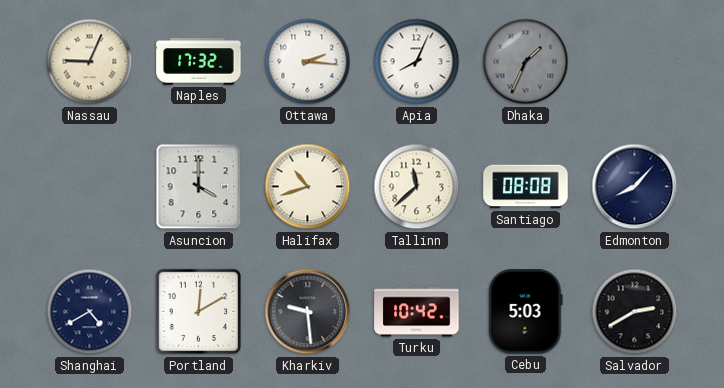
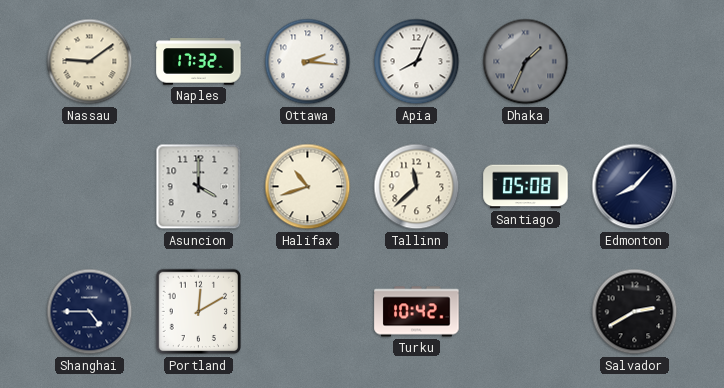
Nassau: 9:04 -> 9:09
Santiago: 08:08 -> 05:08
Shanghai: 4:40 -> 4:45
Kharkiv: 9:29 -> none
Cebu: 5:03 -> none
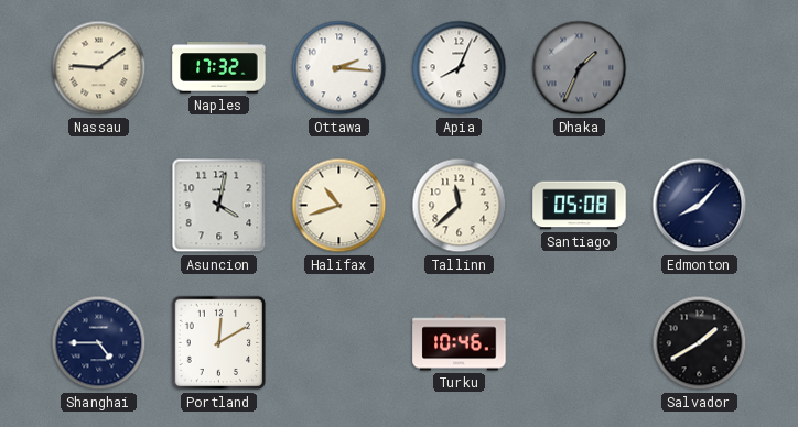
Asuncion: 4:00 -> 4:02
Turku: 10:42 -> 10:46
Salvador: 2:40 -> 1:40
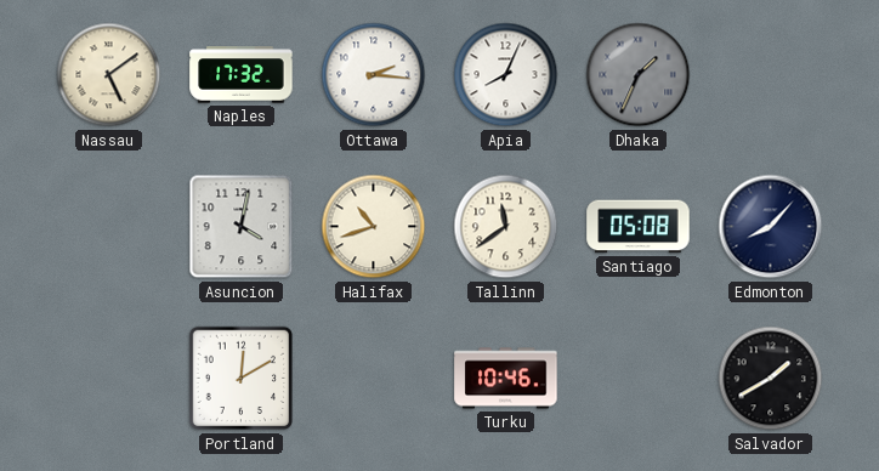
Nassau: 9:09 -> 5:09
Tallinn: 11:38 -> 11:39
Shanghai: 4:45 -> none
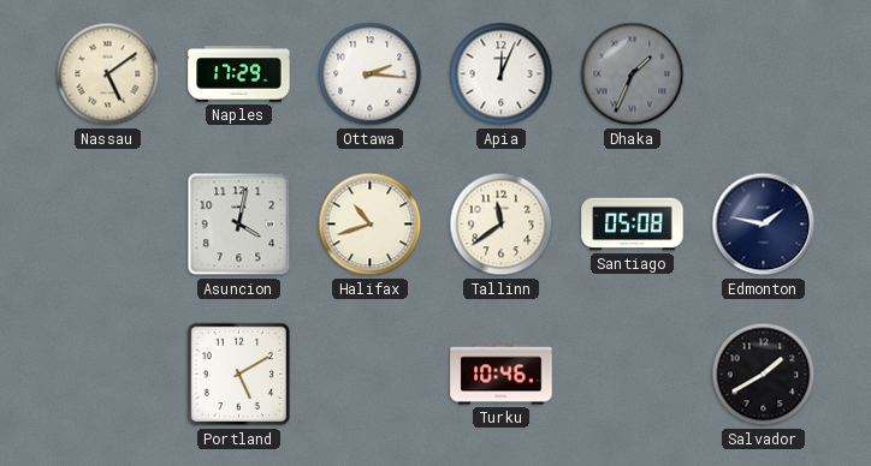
Naples: 17:32 -> 17:29
Apia: 8:04 -> 12:04
Edmonton: 8:07 -> 1:47
Portland: 12:10 -> 5:10
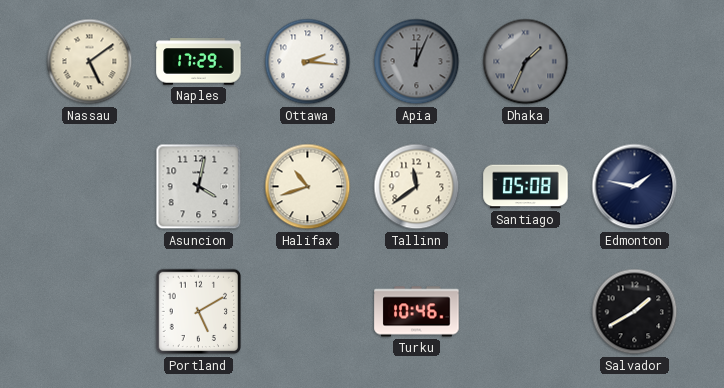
Apia dial: white -> grey
